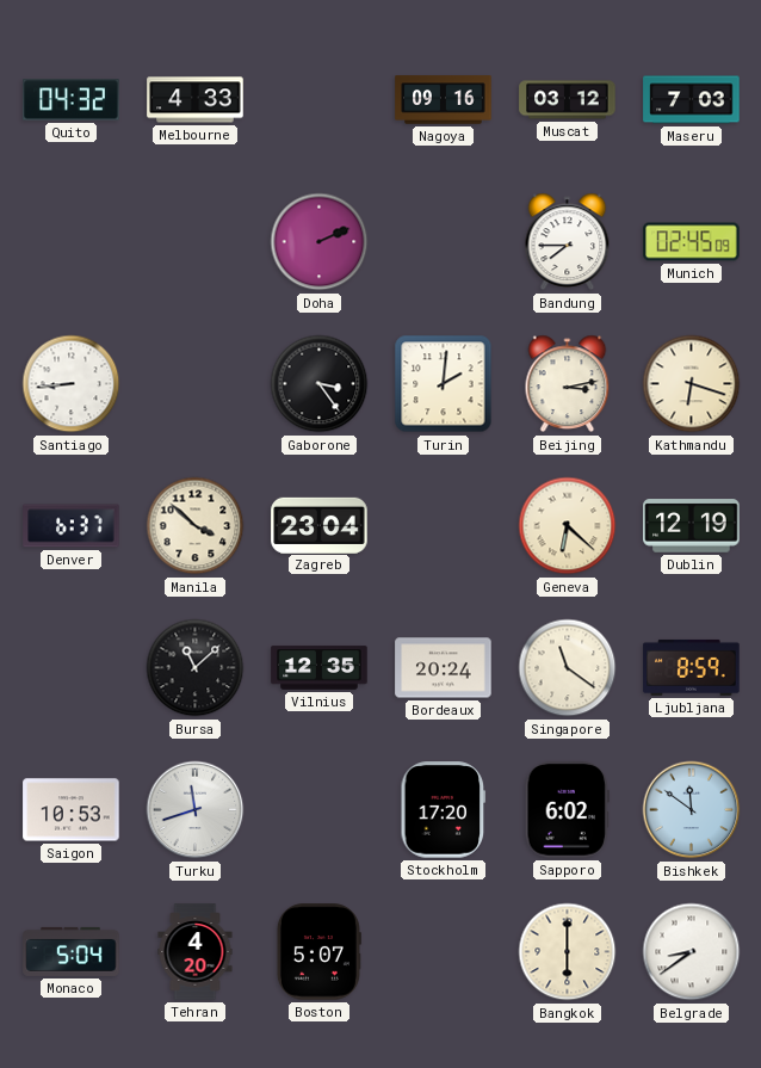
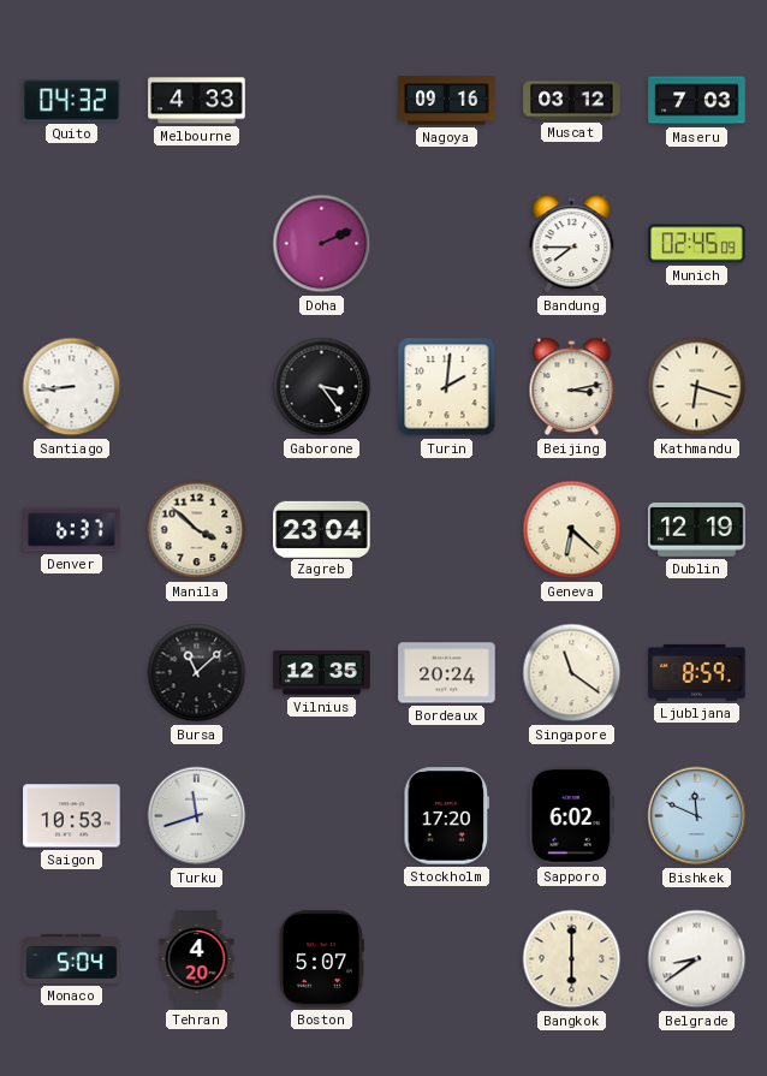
Bishkek: 11:51 -> 11:49
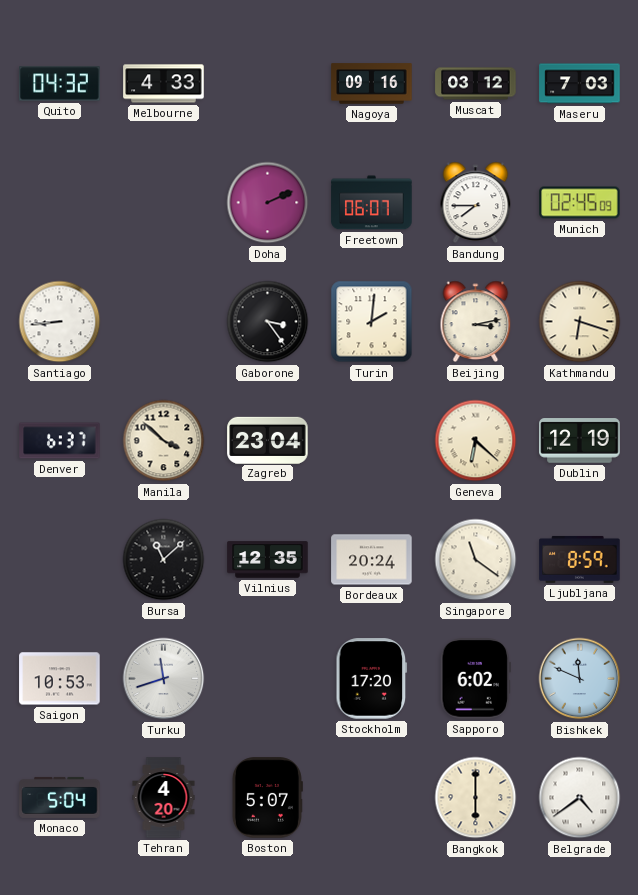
Freetown: none -> 06:07
Belgrade: 8:39 -> 4:39
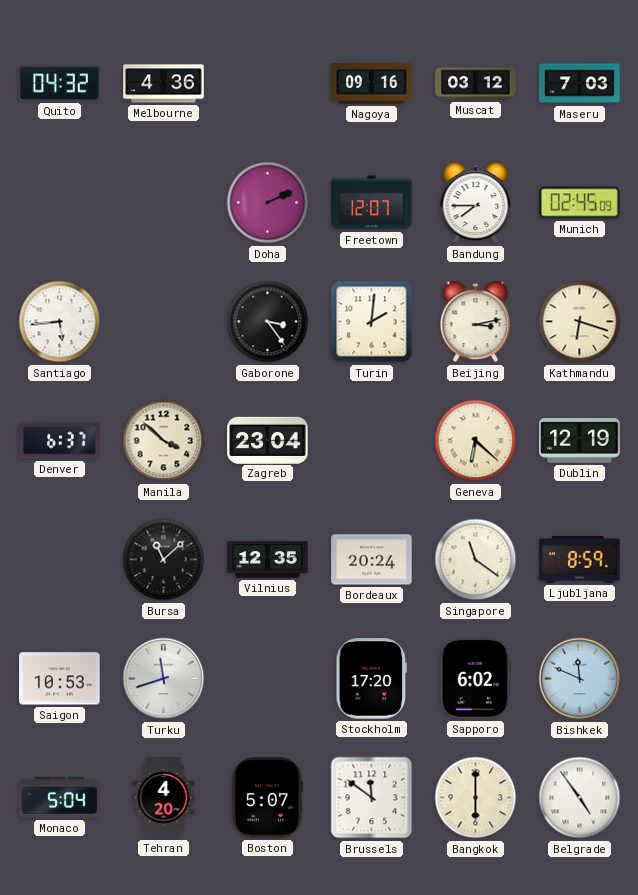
Melbourne: 4:33 -> 4:36
Freetown: 06:07 -> 12:07
Santiago: 8:44 -> 5:44
Brussels: none -> 11:51
Belgrade: 4:39 -> 4:54
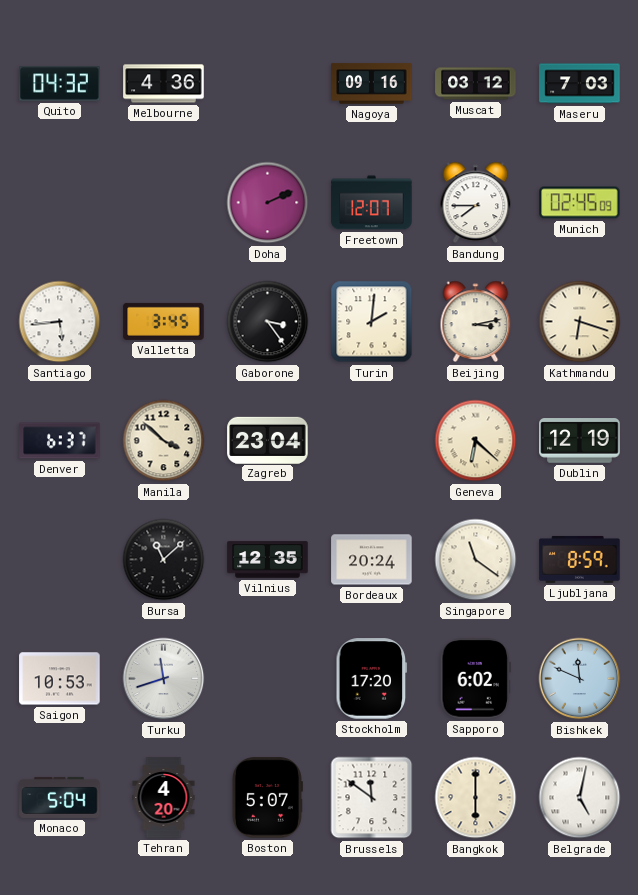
Valletta: none -> 3:45
Belgrade: 4:54 -> 5:02
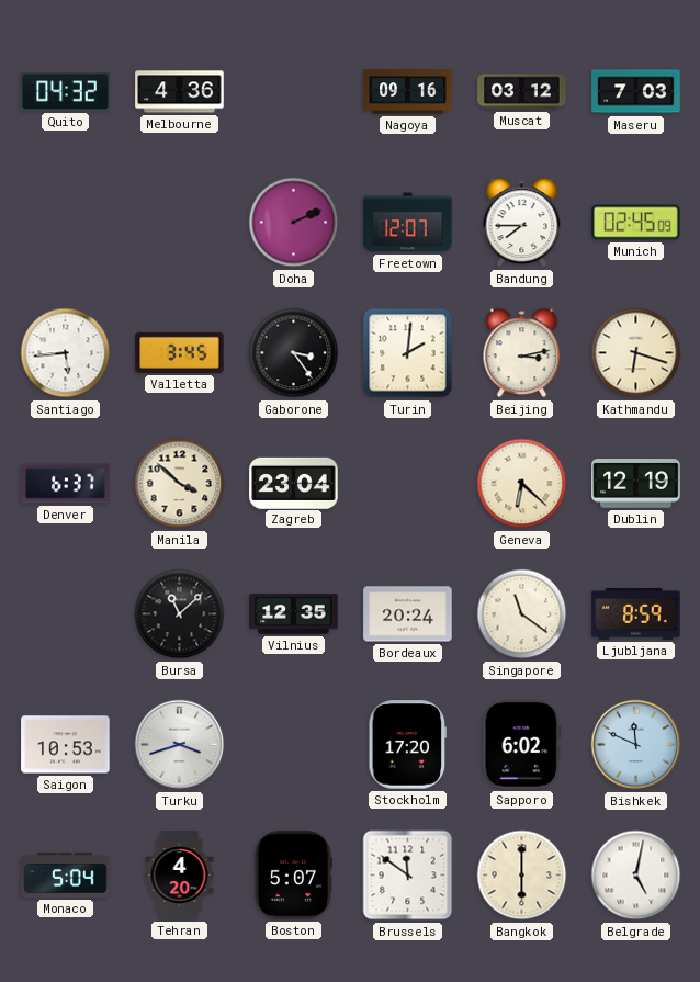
Turku: 11:42 -> 3:42
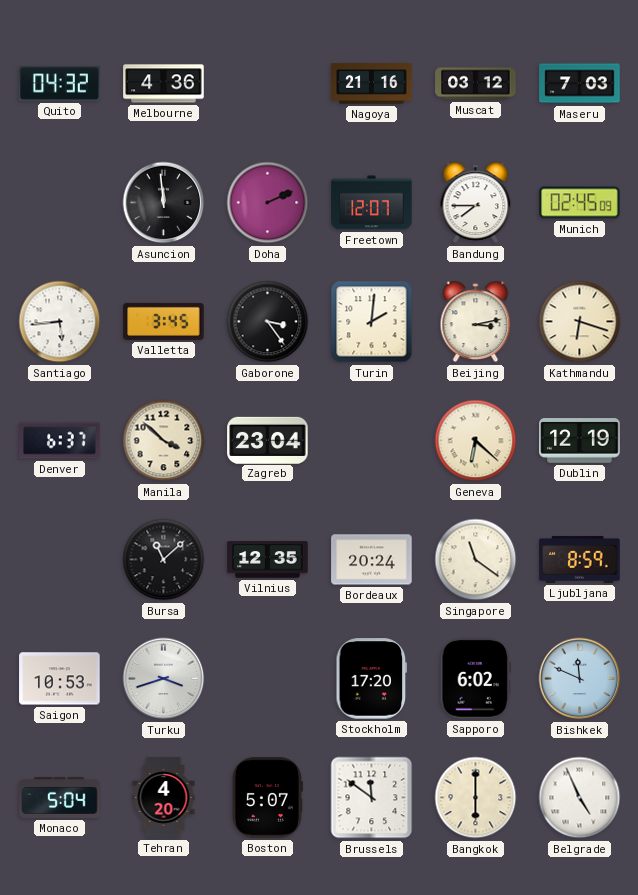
Nagoya: 09:16 -> 21:16
Asuncion: none -> 11:59
Belgrade: 5:02 -> 4:56
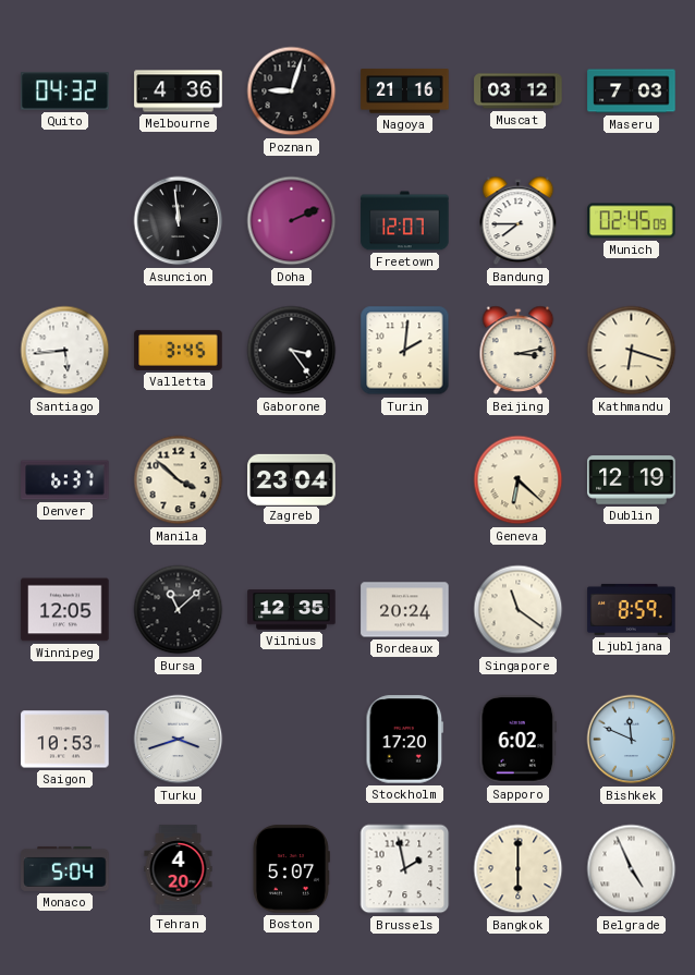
Poznan: none -> 9:03
Winnipeg: none -> 12:05
Brussels: 11:51 -> 1:58
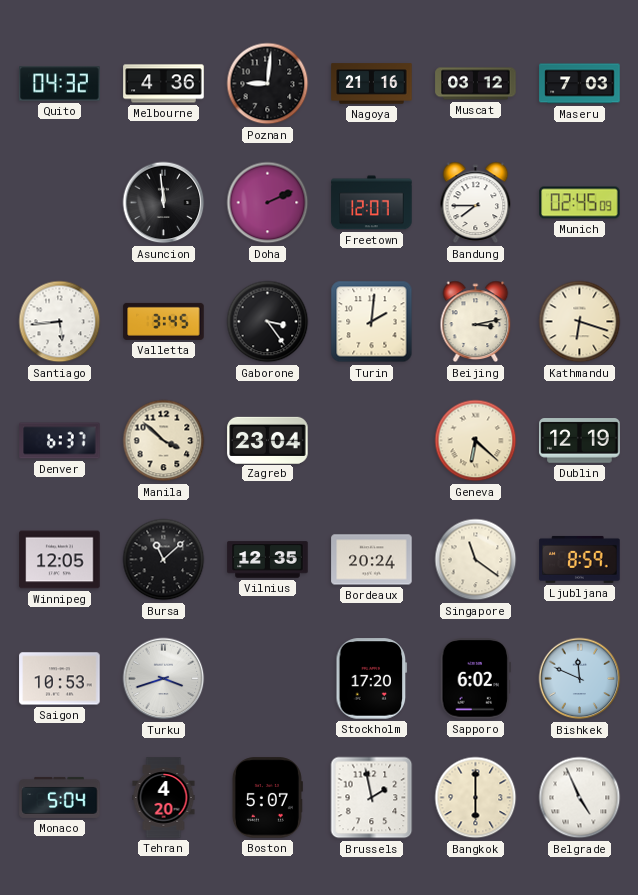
Poznan: 9:03 -> 9:01
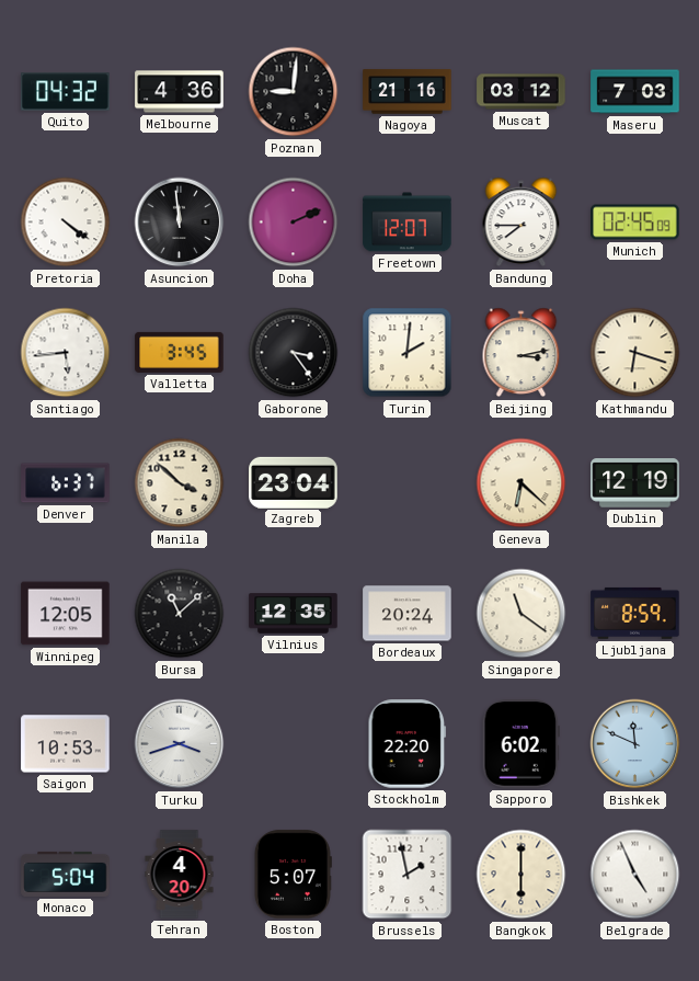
Pretoria: none -> 4:21
Stockholm: 17:20 -> 22:20
